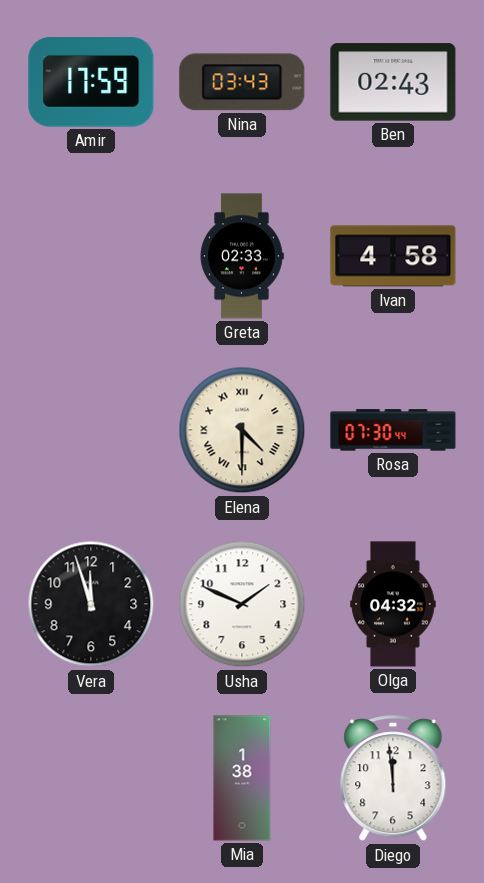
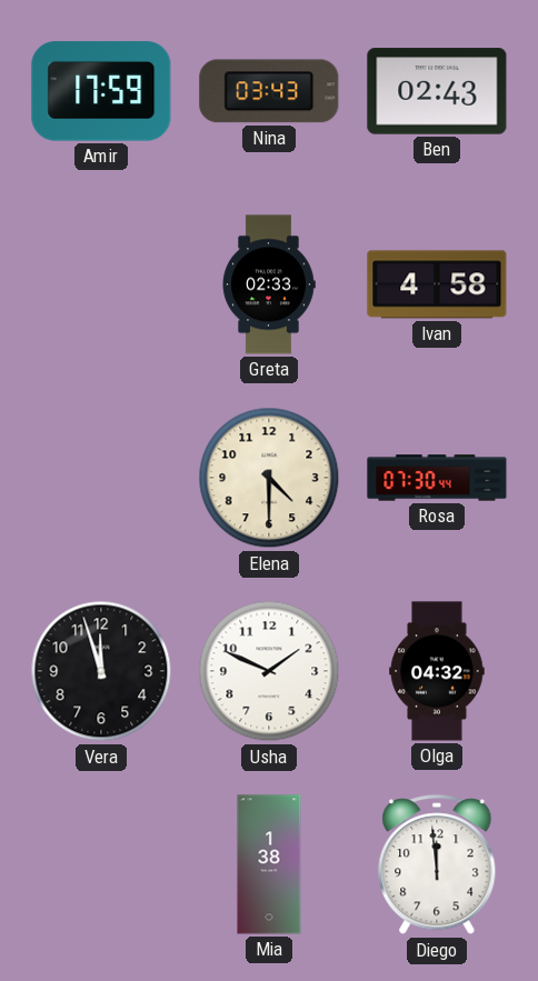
Elena numerals: Roman -> Arabic
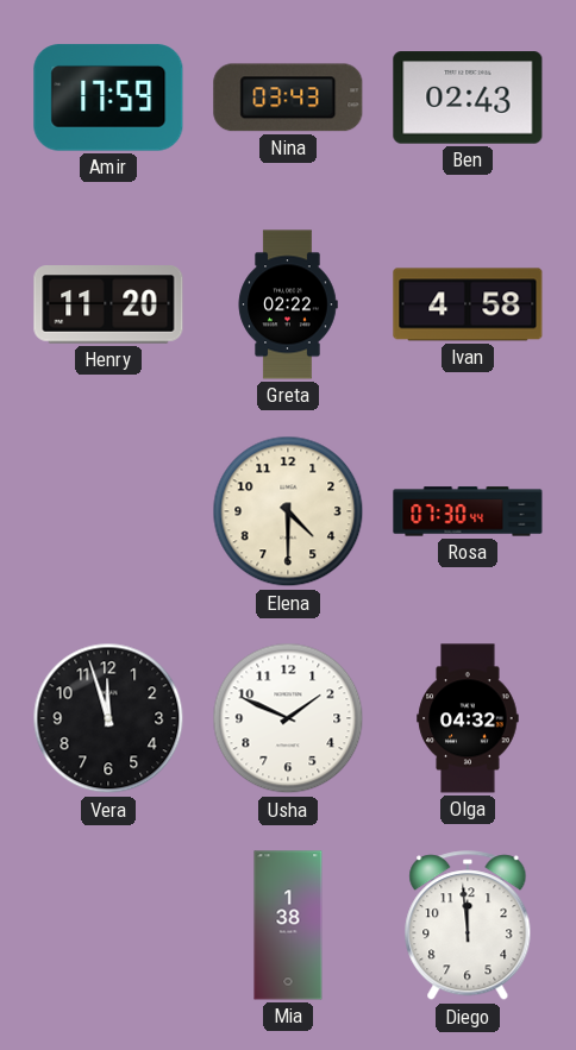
Henry: none -> 11:20
Greta: 02:33 -> 02:22
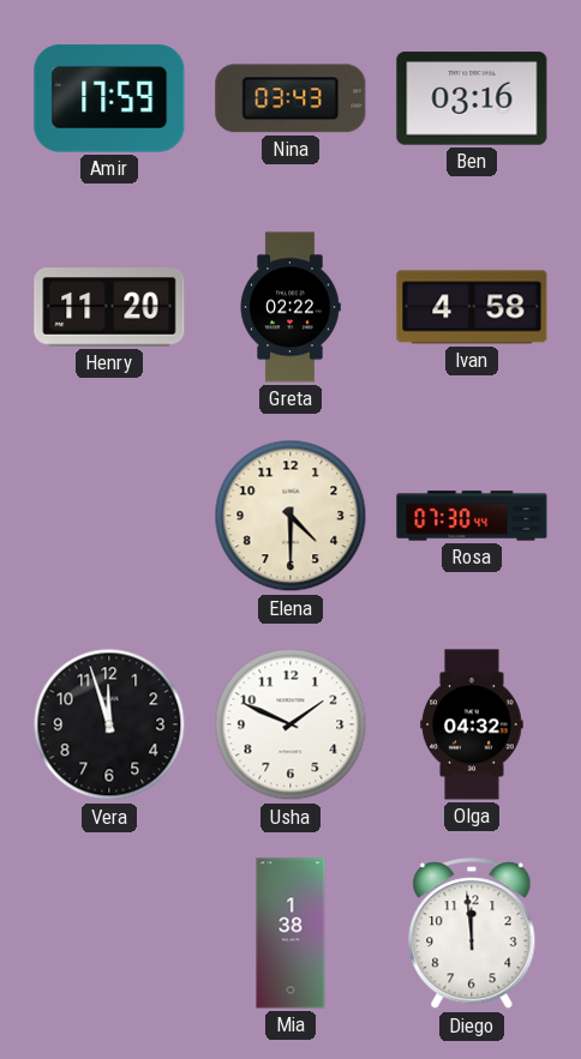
Ben: 02:43 -> 03:16
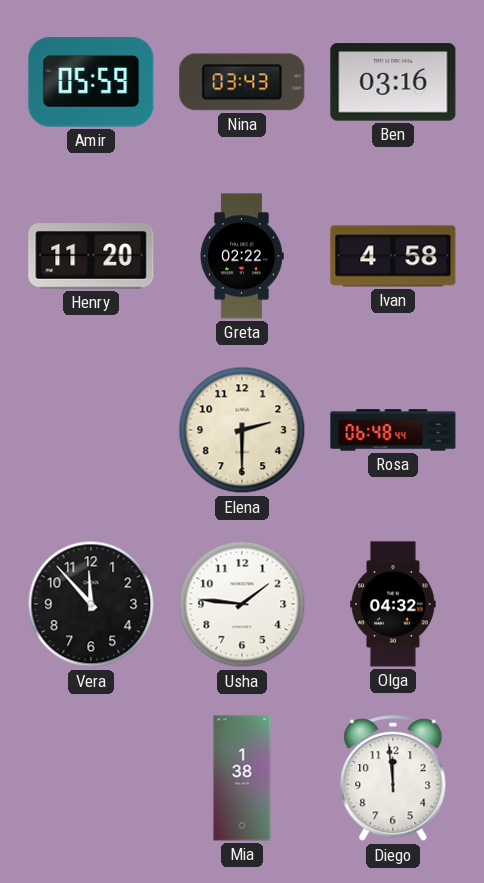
Amir: 17:59 -> 05:59
Elena: 4:30 -> 2:30
Rosa: 07:30 -> 06:48
Vera: 11:57 -> 11:53
Usha: 1:49 -> 1:46
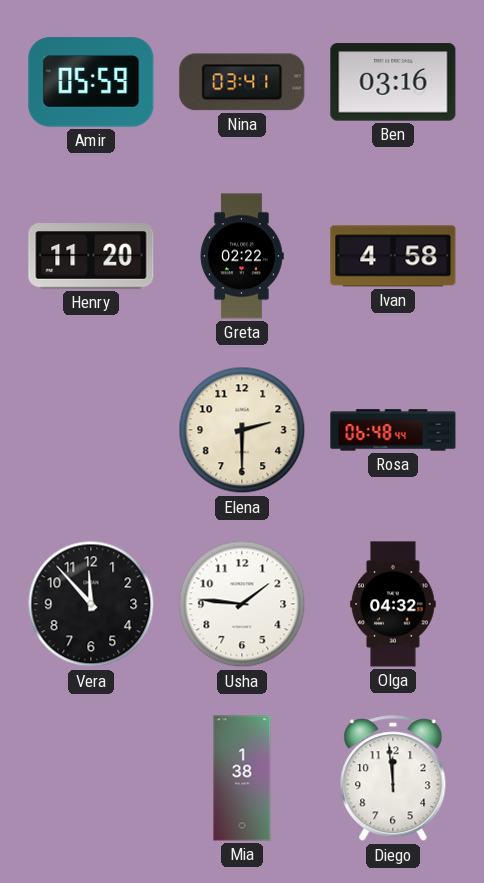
Nina: 03:43 -> 03:41
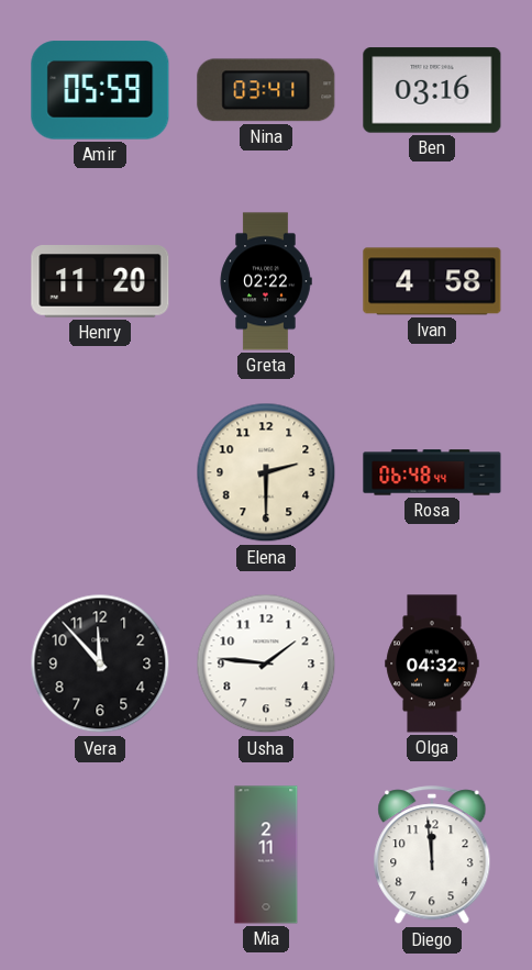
Mia: 1:38 -> 2:11
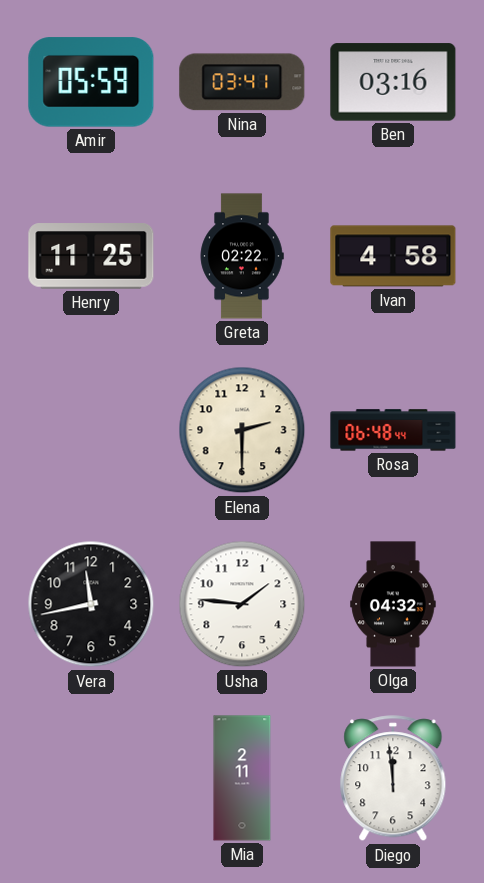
Henry: 11:20 -> 11:25
Vera: 11:53 -> 11:43
